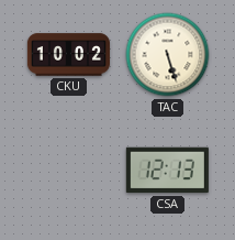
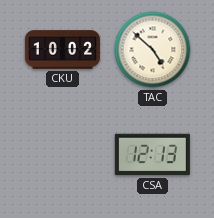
TAC: 5:27 -> 4:52
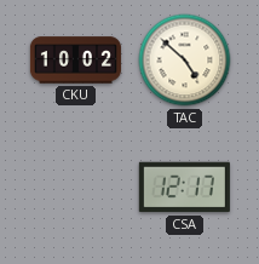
CSA: 12:13 -> 12:17
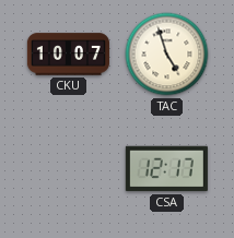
CKU: 10:02 -> 10:07
TAC: 4:52 -> 4:57
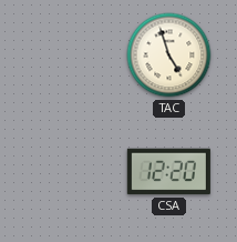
CKU: 10:07 -> none
CSA: 12:17 -> 12:20
